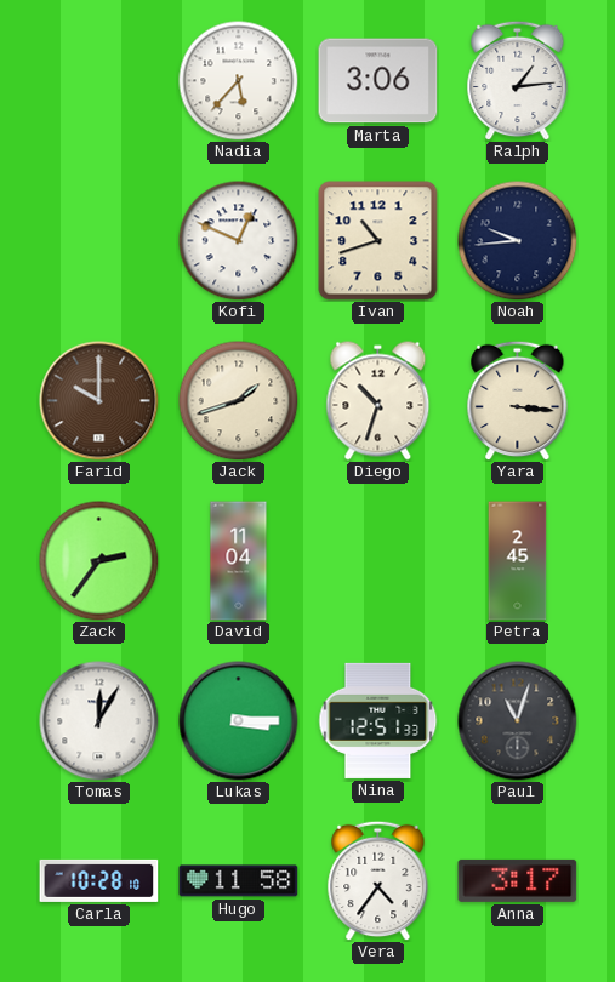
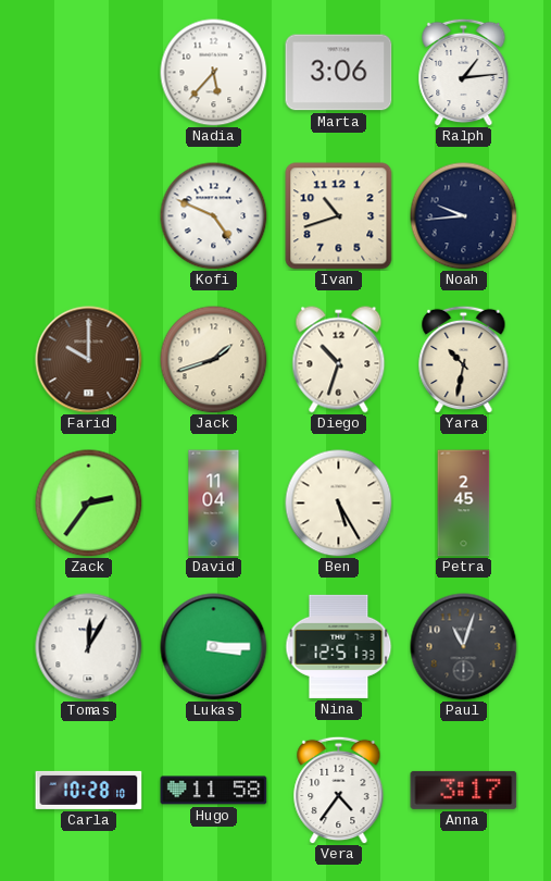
Kofi: 12:49 -> 4:49
Yara: 3:16 -> 10:32
Ben: none -> 5:25
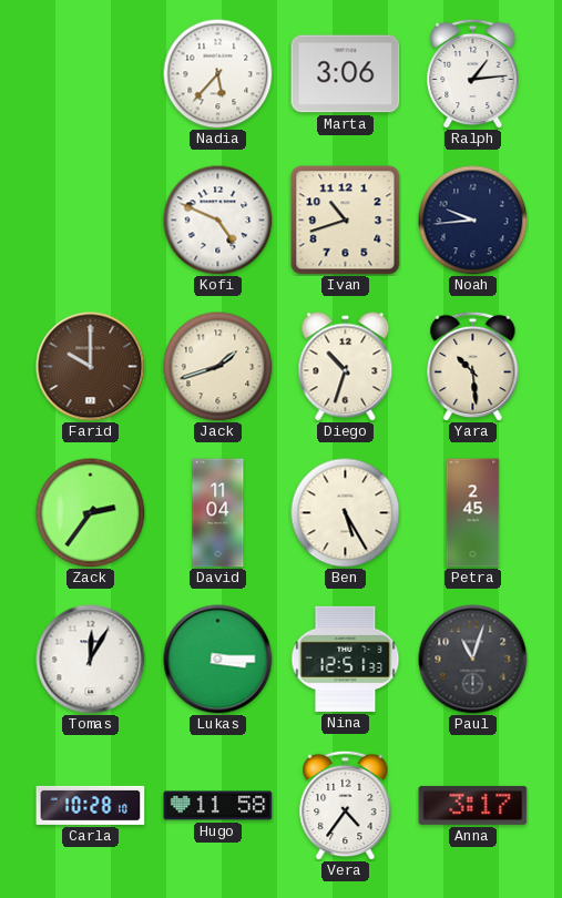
Yara: 10:32 -> 10:29
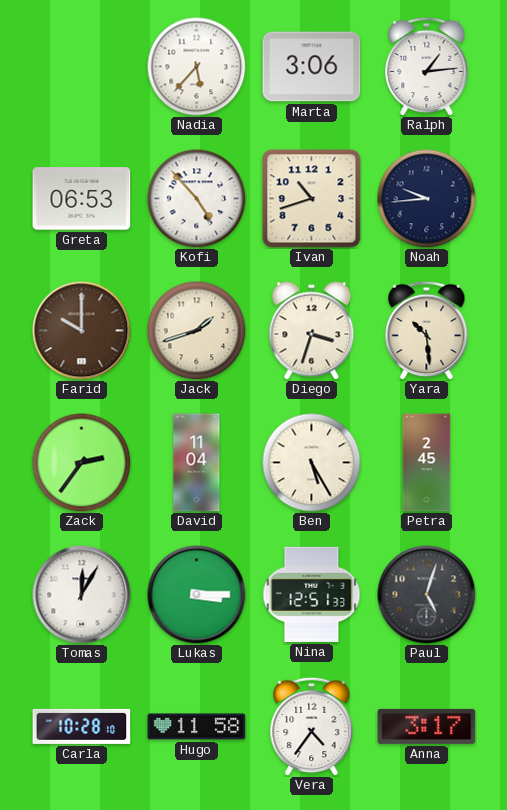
Greta: none -> 06:53
Kofi: 4:49 -> 4:53
Diego: 10:33 -> 3:33
Paul: 11:03 -> 5:03
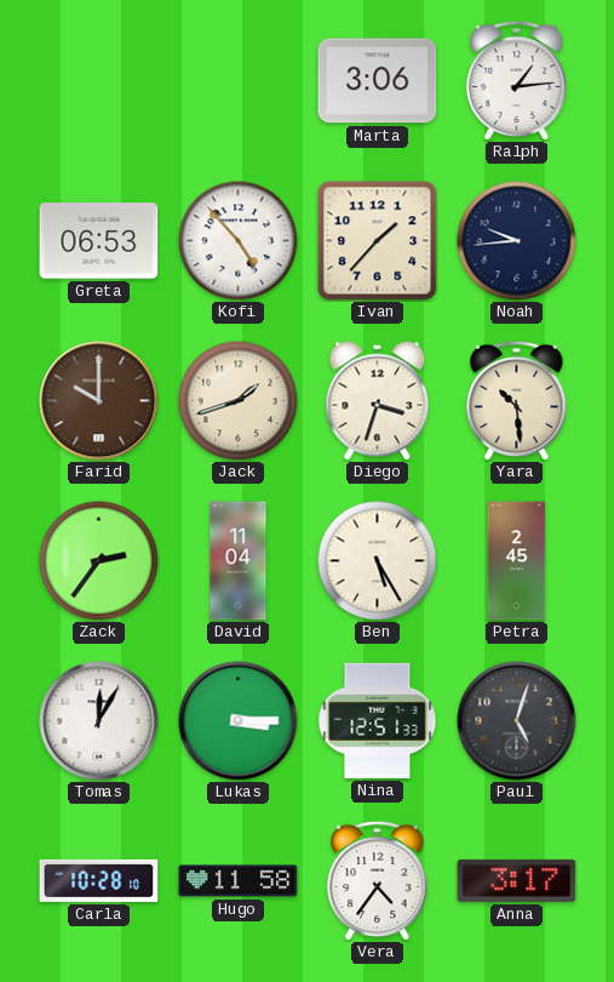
Nadia: 5:37 -> none
Ivan: 10:42 -> 1:37
